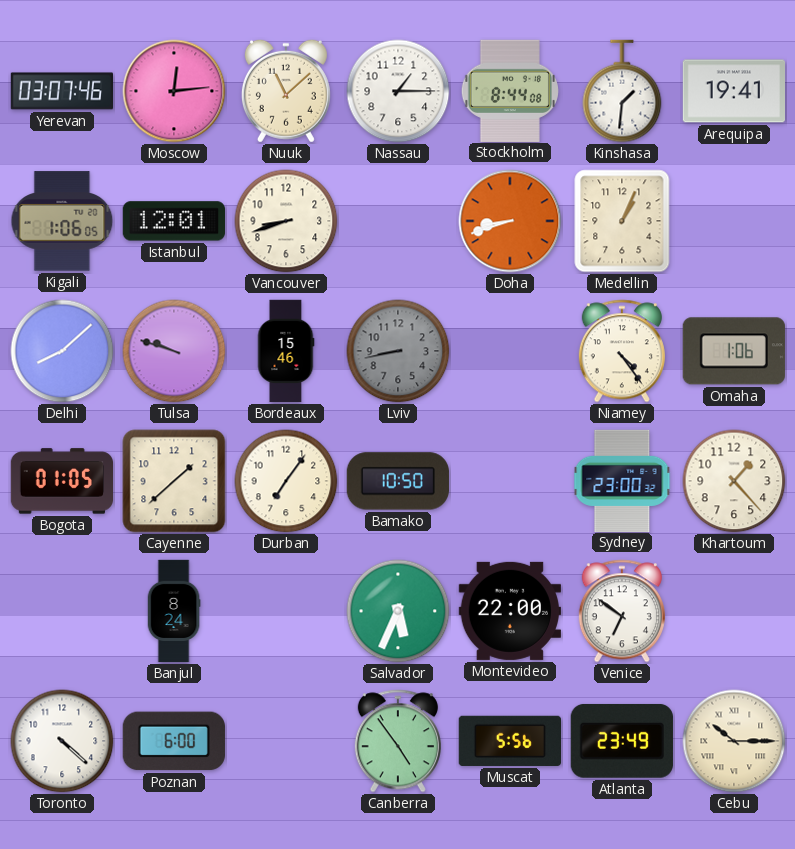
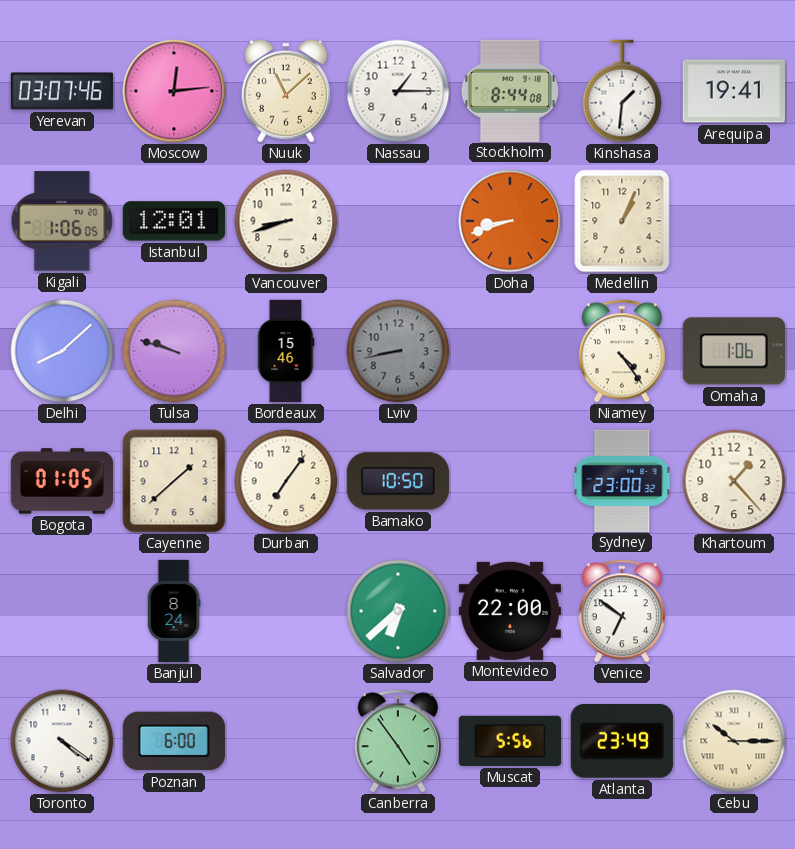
Salvador: 5:34 -> 6:38
Toronto: 4:22 -> 4:21
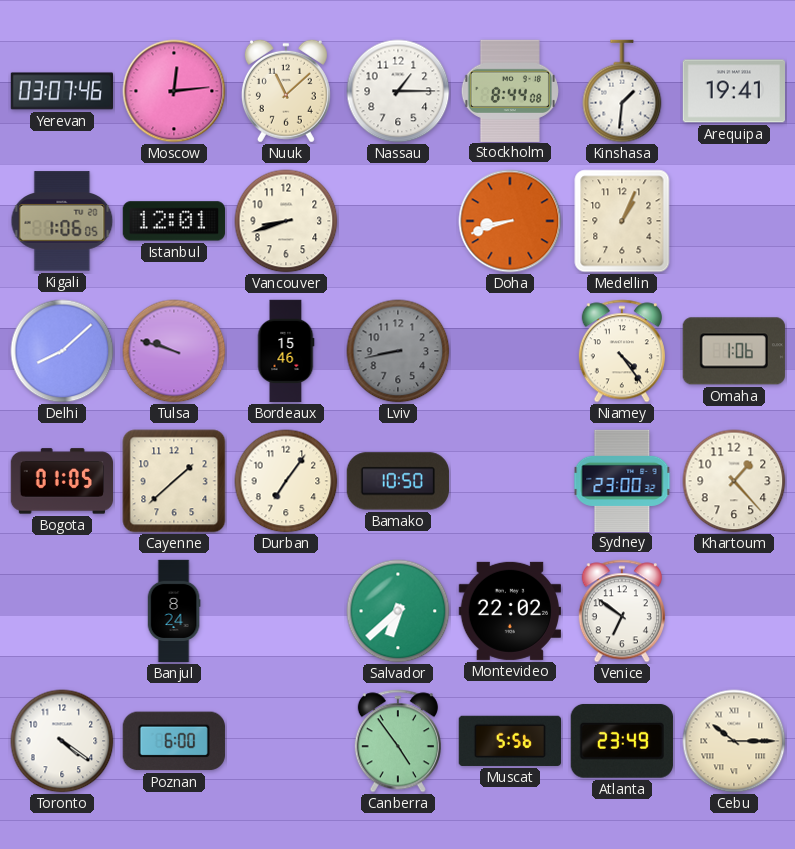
Montevideo: 22:00 -> 22:02
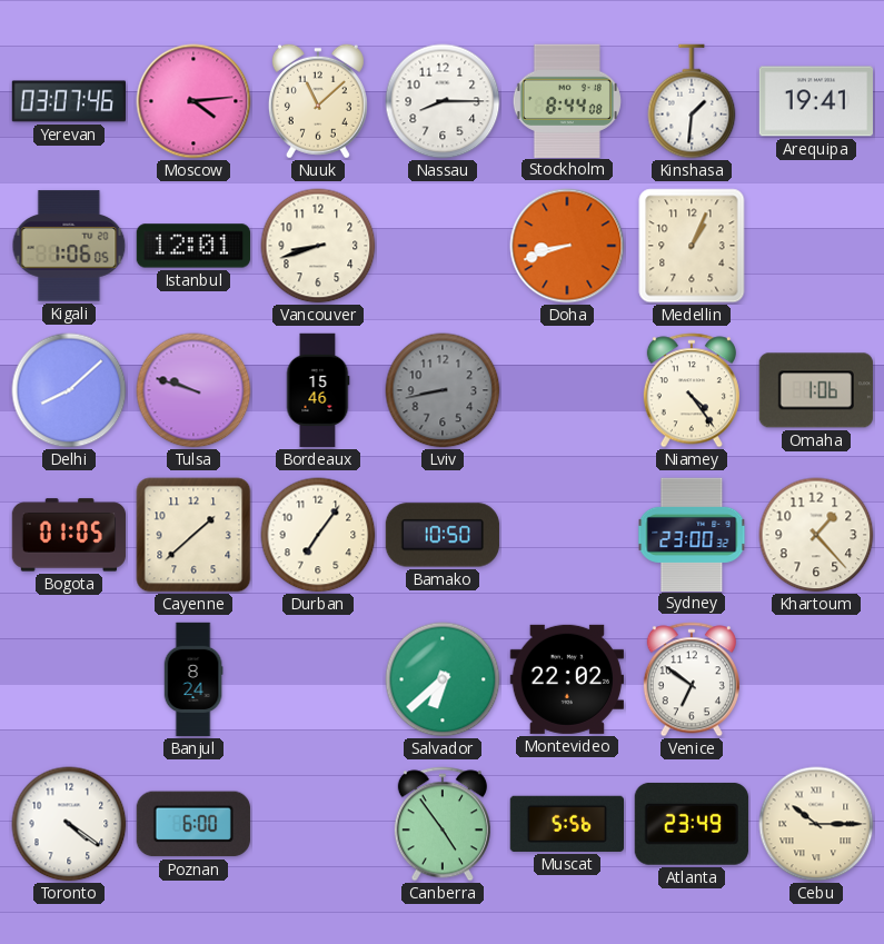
Moscow: 12:14 -> 4:14
Nassau: 1:15 -> 8:15
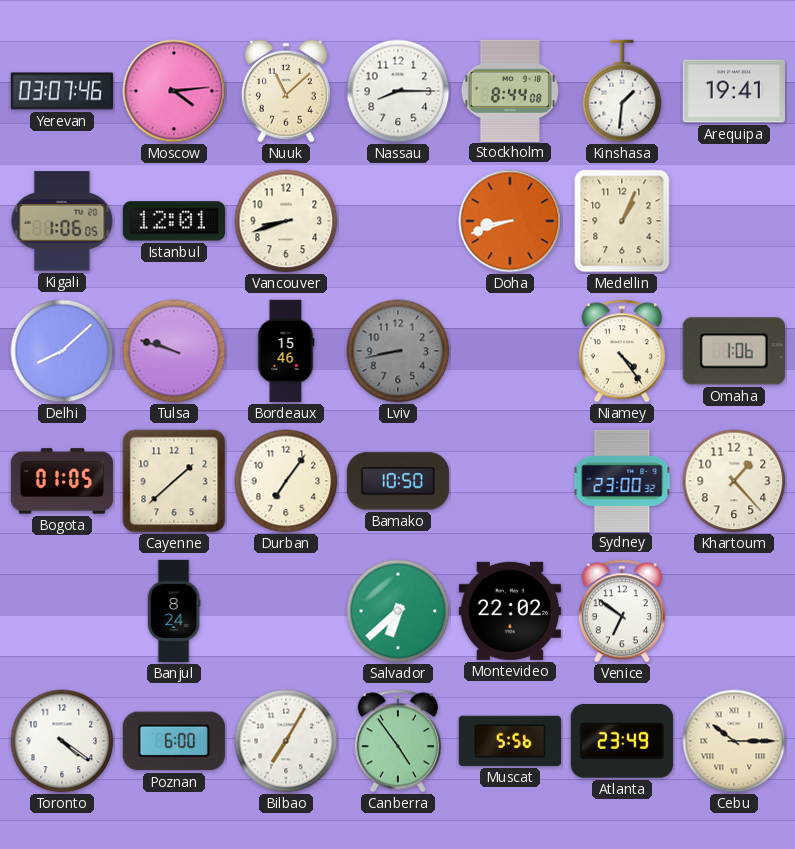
Bilbao: none -> 7:05
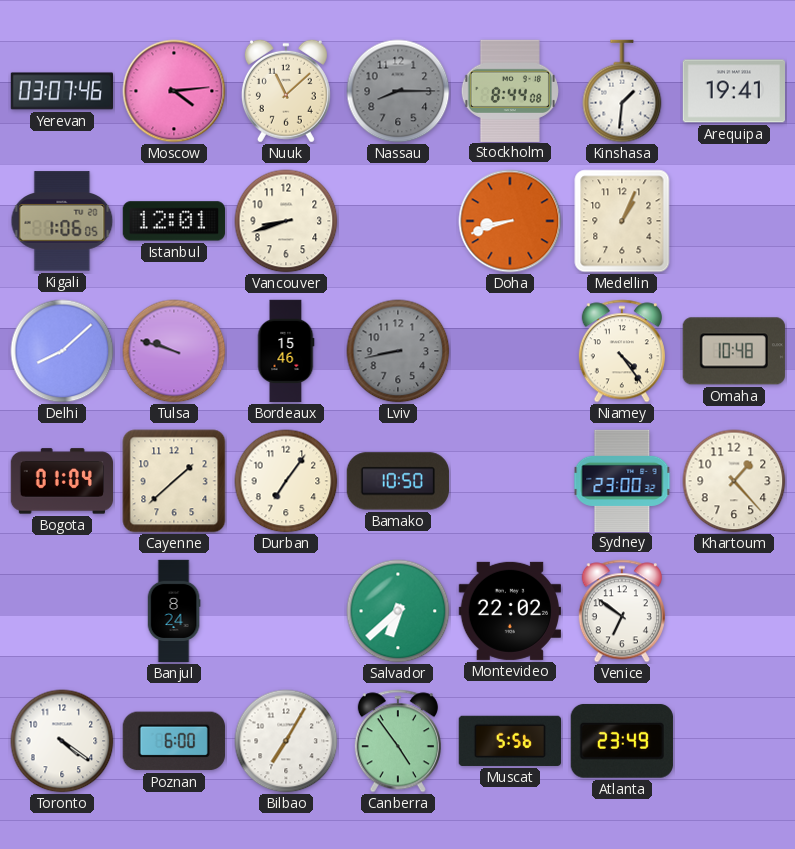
Nassau dial: white -> grey
Omaha: 1:06 -> 10:48
Bogota: 01:05 -> 01:04
Cebu: 10:15 -> none
